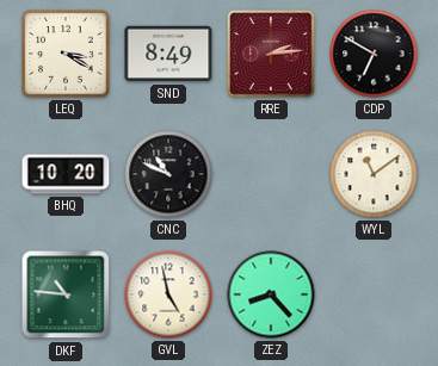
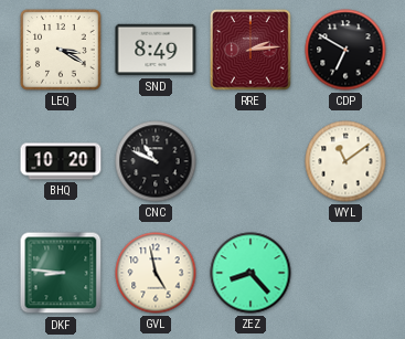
DKF: 10:46 -> 8:46
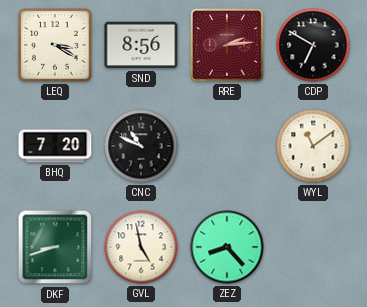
SND: 8:49 -> 8:56
BHQ: 10:20 -> 7:20
DKF: 8:46 -> 8:42
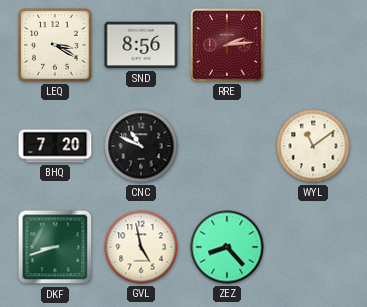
CDP: 6:50 -> none
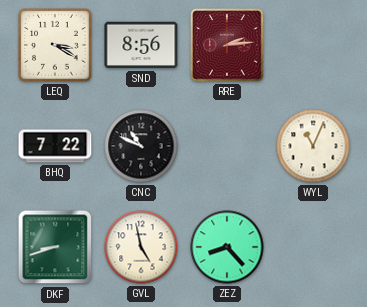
BHQ: 7:20 -> 7:22
WYL: 11:09 -> 11:04
